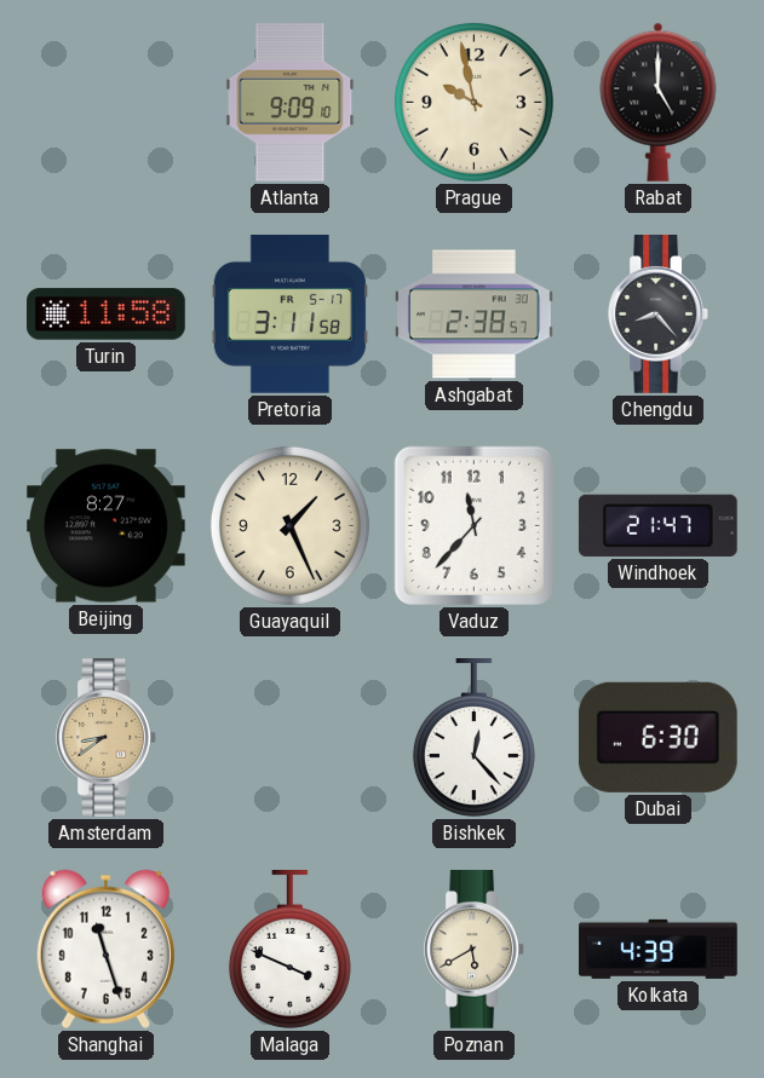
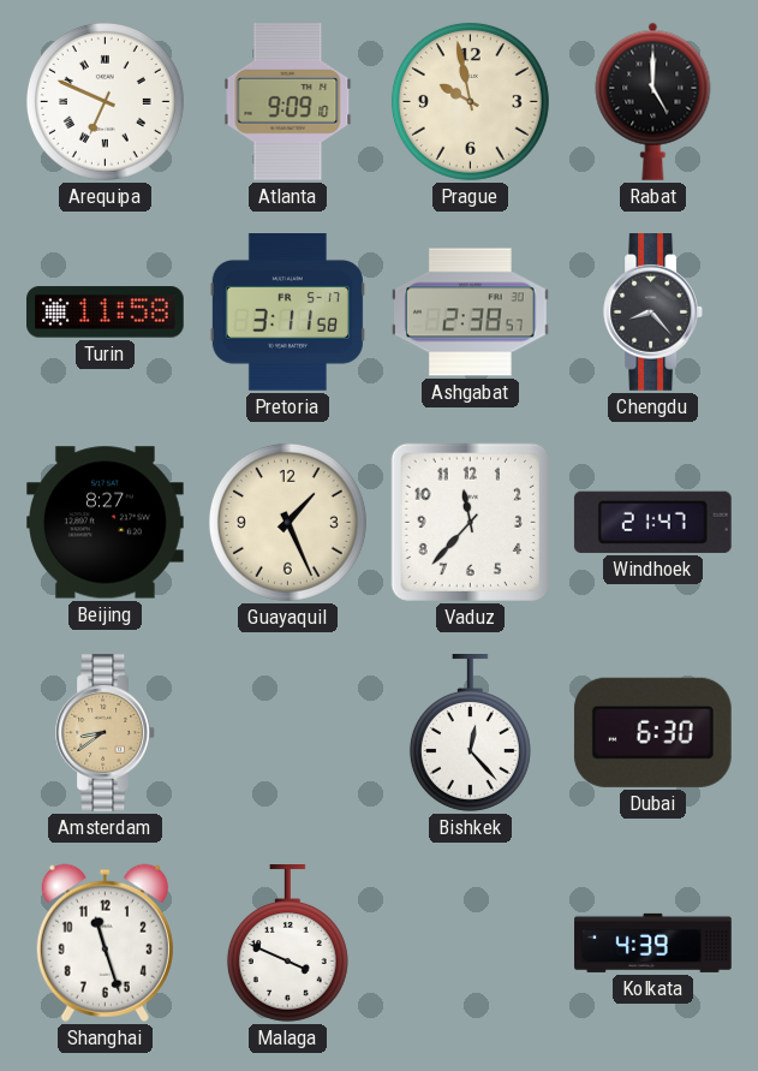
Arequipa: none -> 6:49
Poznan: 5:40 -> none
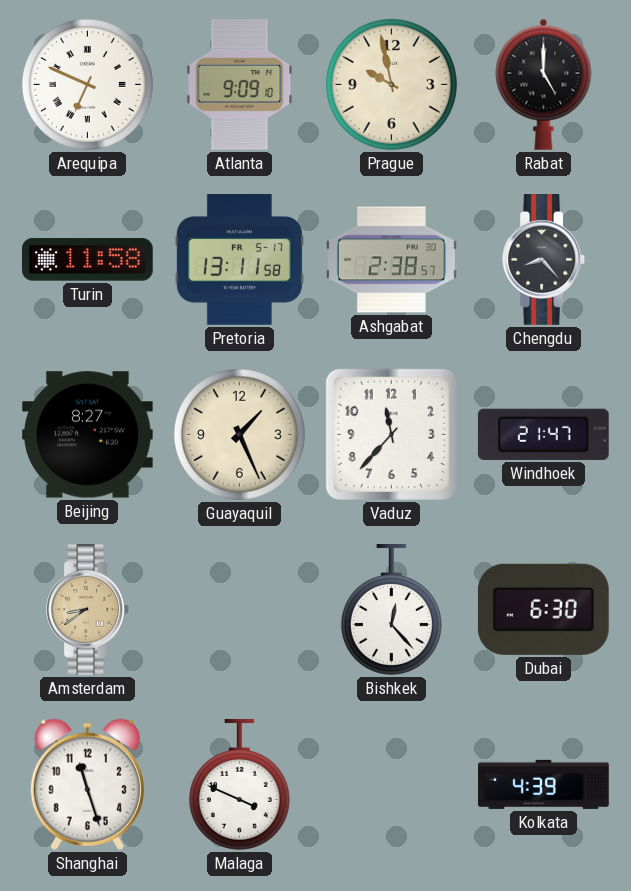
Pretoria: 3:11 -> 13:11
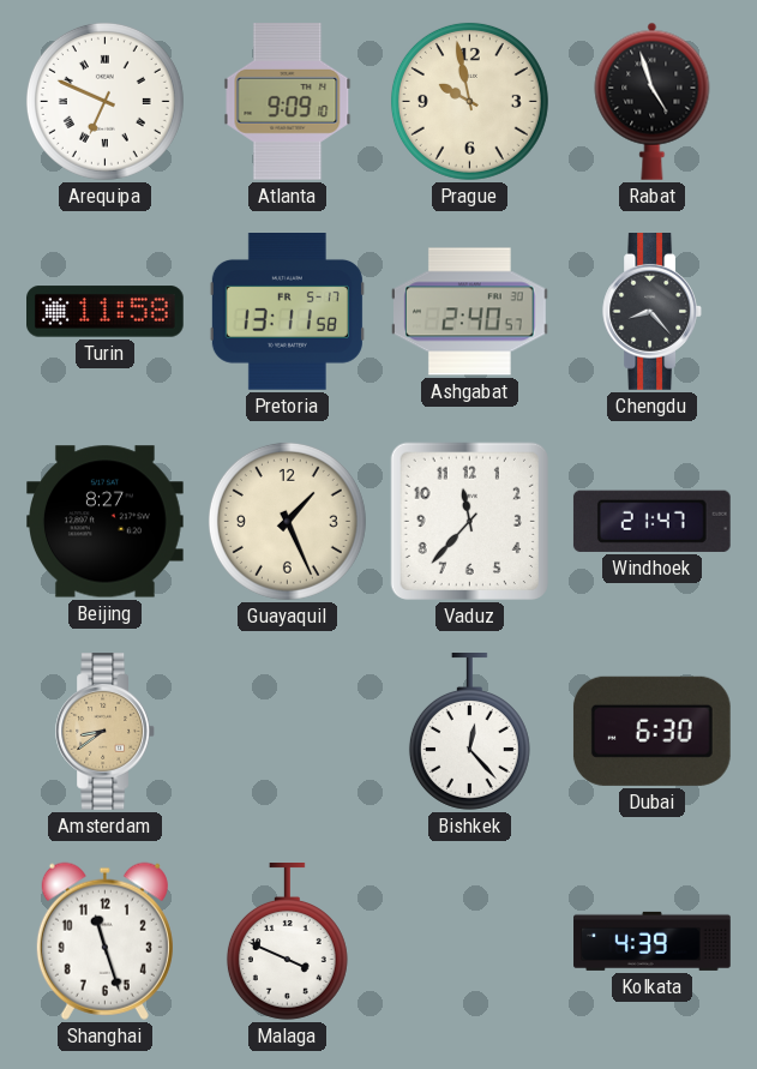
Rabat: 5:00 -> 4:57
Ashgabat: 2:38 -> 2:40
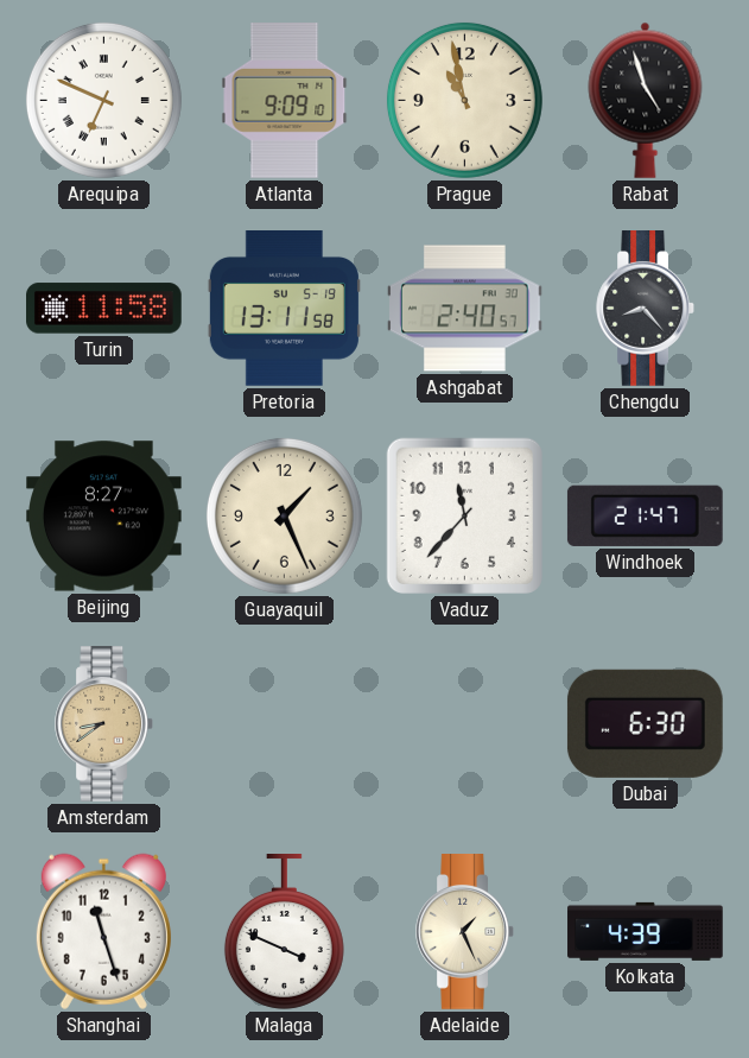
Prague: 9:58 -> 10:58
Pretoria date: FR 5-17 -> SU 5-19
Bishkek: 12:23 -> none
Adelaide: none -> 1:26
